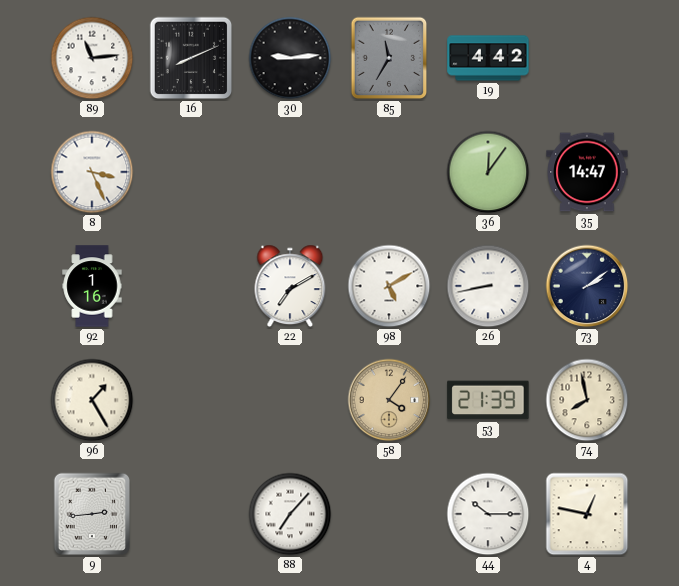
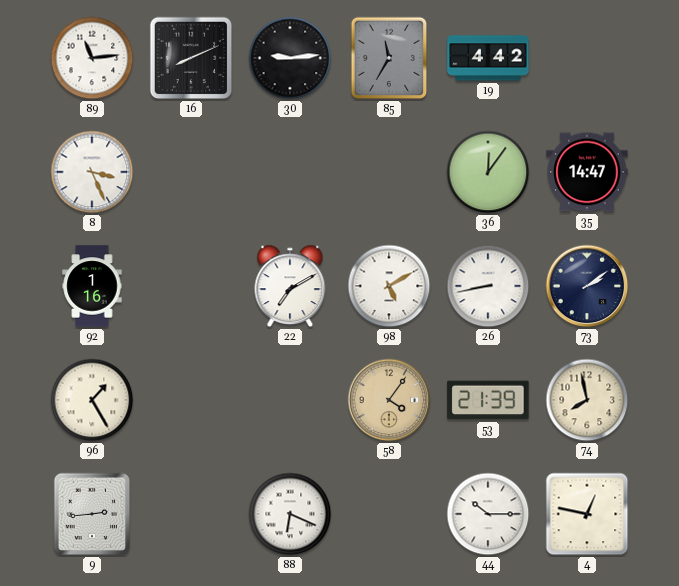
88: 7:07 -> 6:19
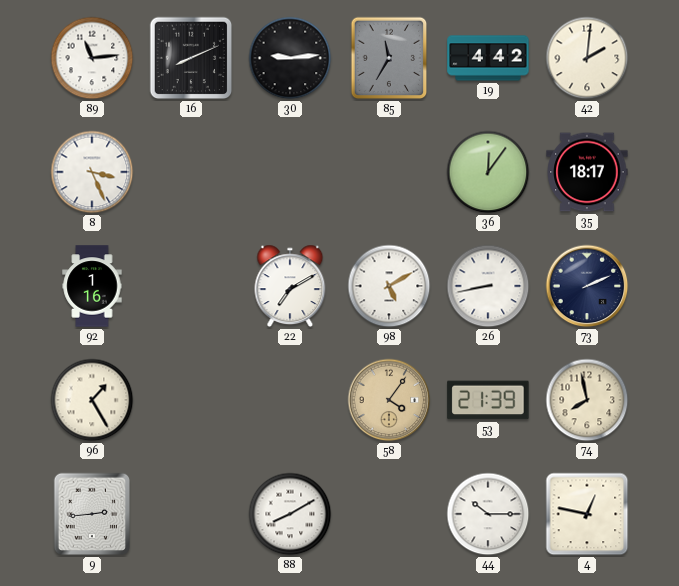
42: none -> 2:01
35: 14:47 -> 18:17
73: 2:09 -> 2:11
88: 6:19 -> 8:10
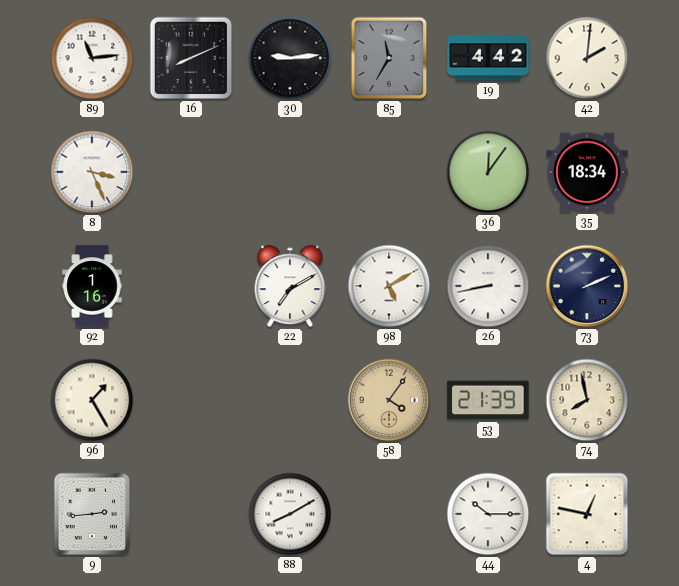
35: 18:17 -> 18:34
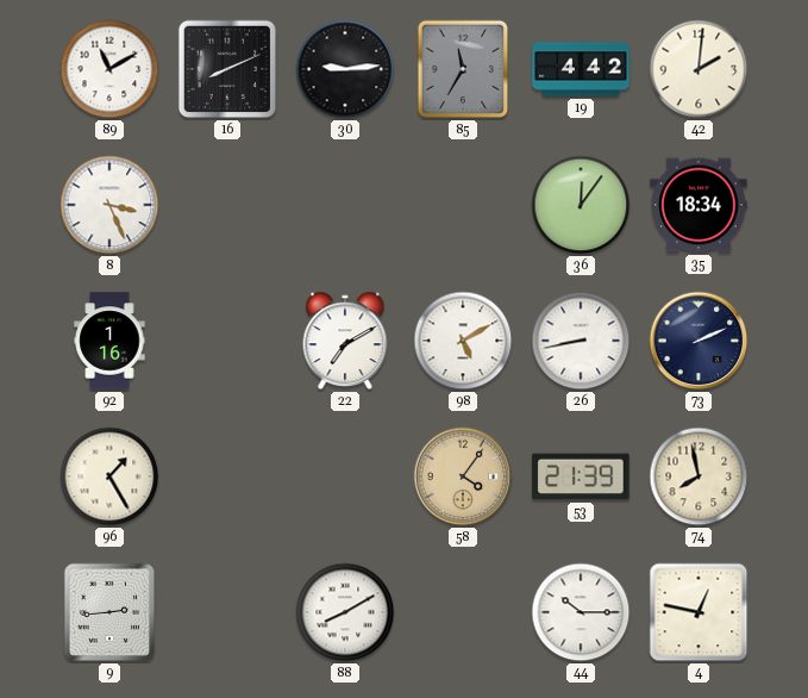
89: 11:14 -> 11:10
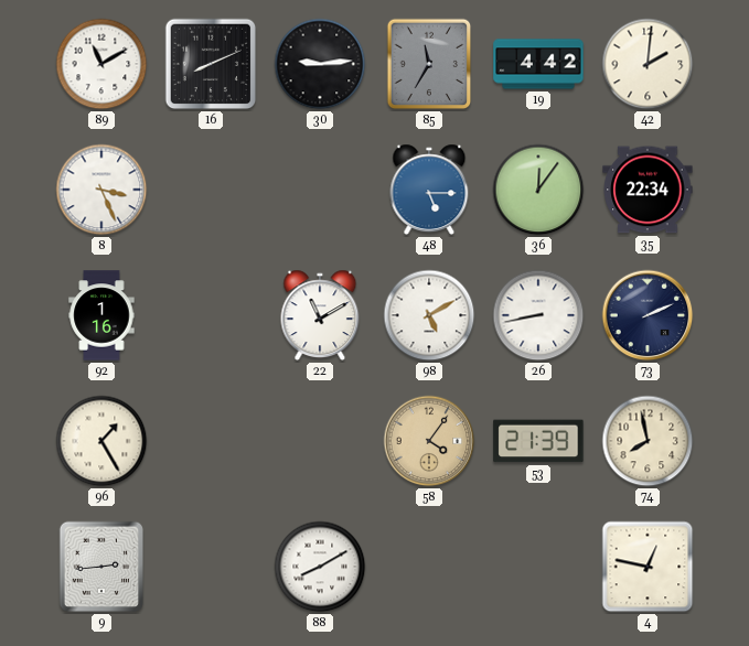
48: none -> 5:15
35: 18:34 -> 22:34
22: 7:10 -> 11:10
44: 10:15 -> none
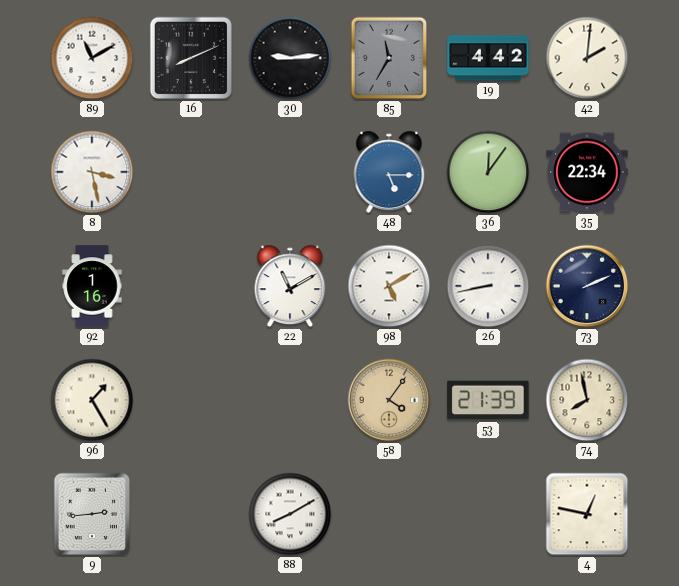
8: 3:26 -> 3:28
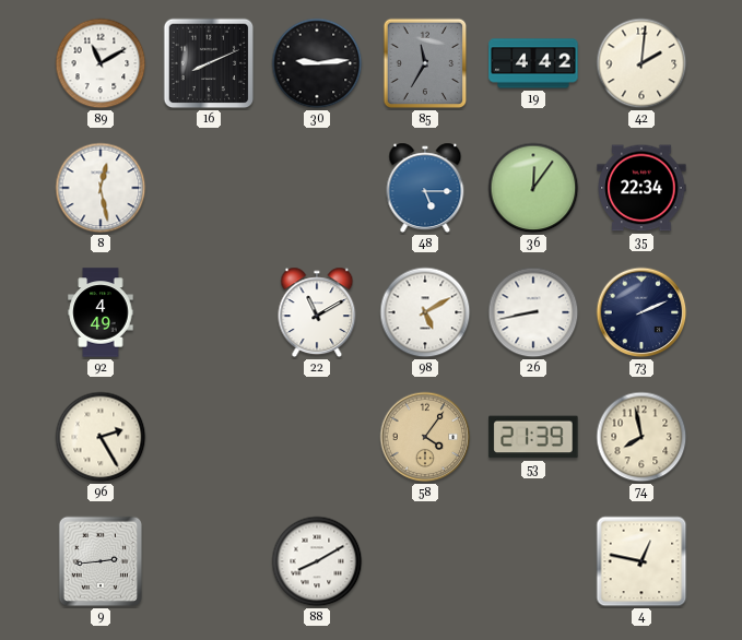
8: 3:28 -> 12:28
92: 1:16 -> 4:49
96: 1:25 -> 2:25
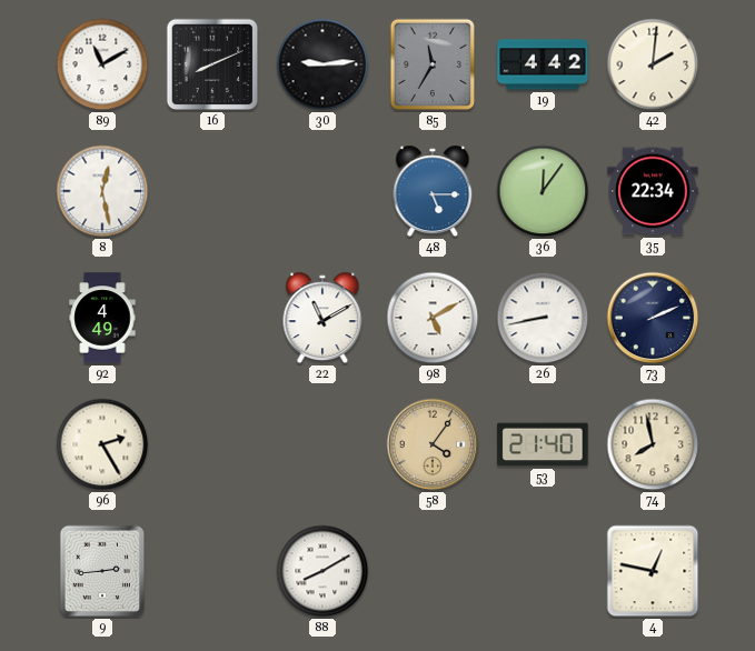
53: 21:39 -> 21:40
